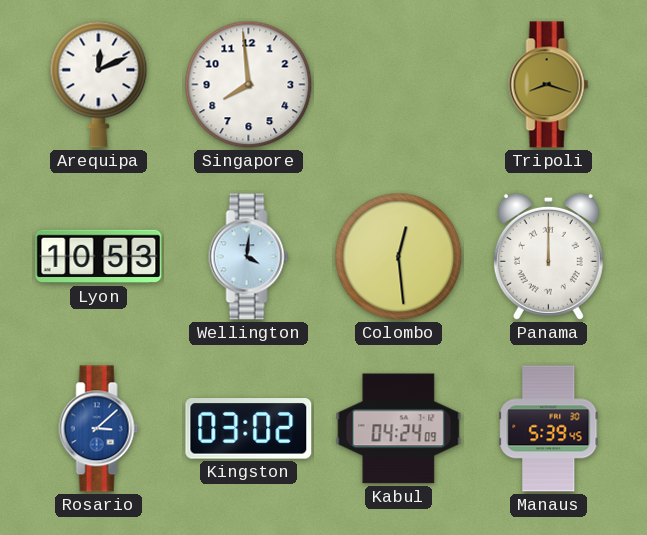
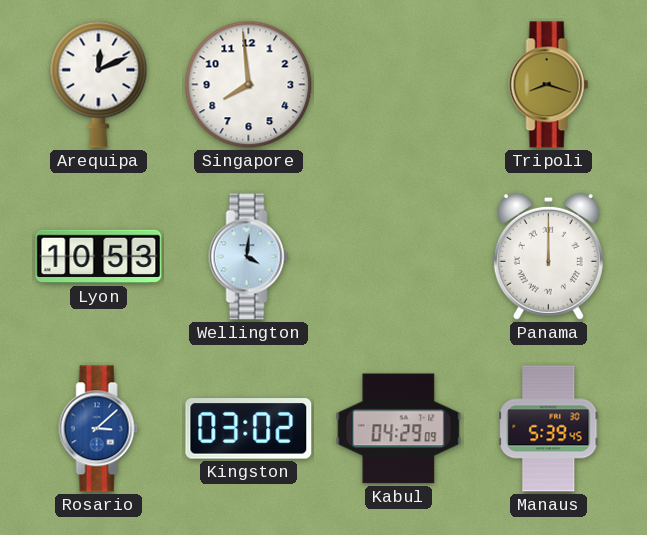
Colombo: 12:29 -> none
Kabul: 04:24 -> 04:29
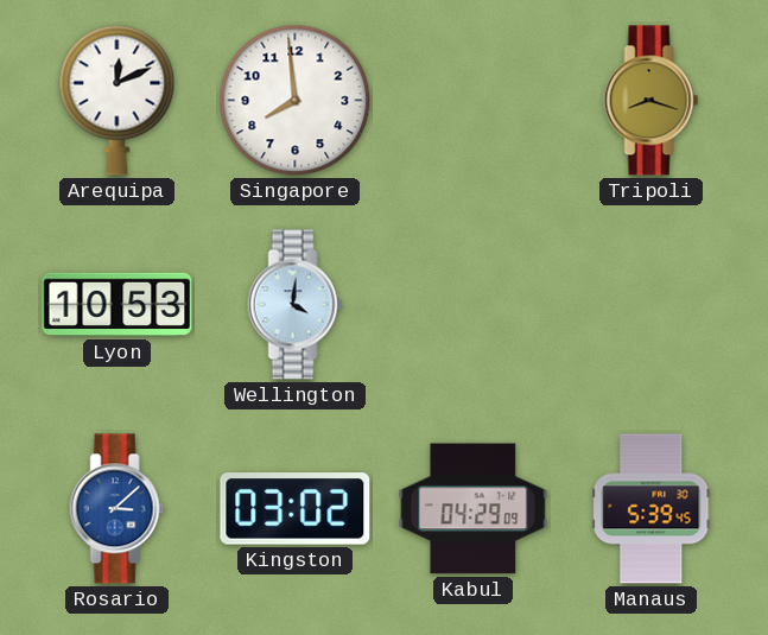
Panama: 12:00 -> none
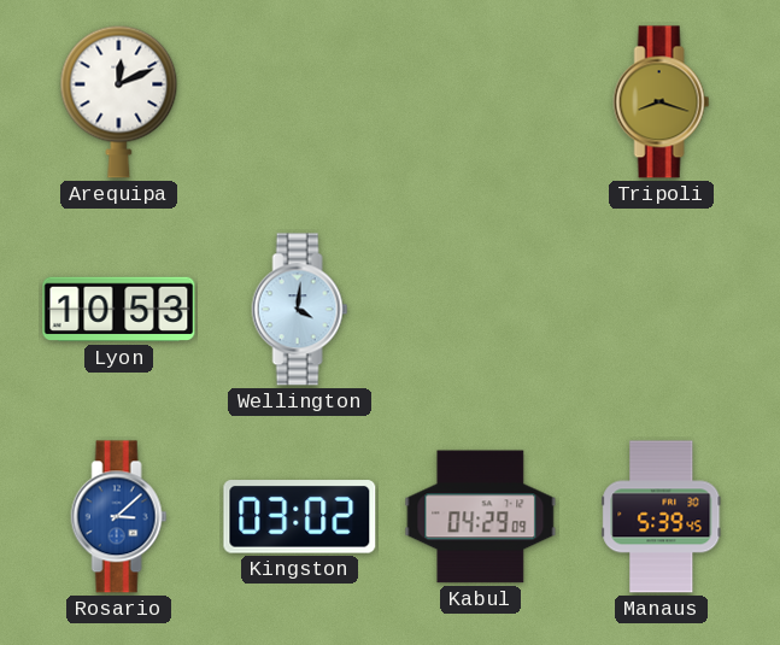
Singapore: 7:59 -> none
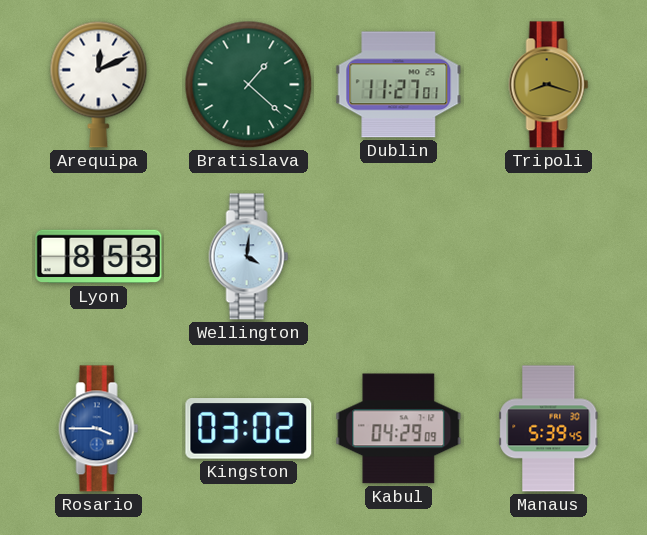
Bratislava: none -> 1:22
Dublin: none -> 11:27
Lyon: 10:53 -> 8:53
Rosario: 3:08 -> 3:45
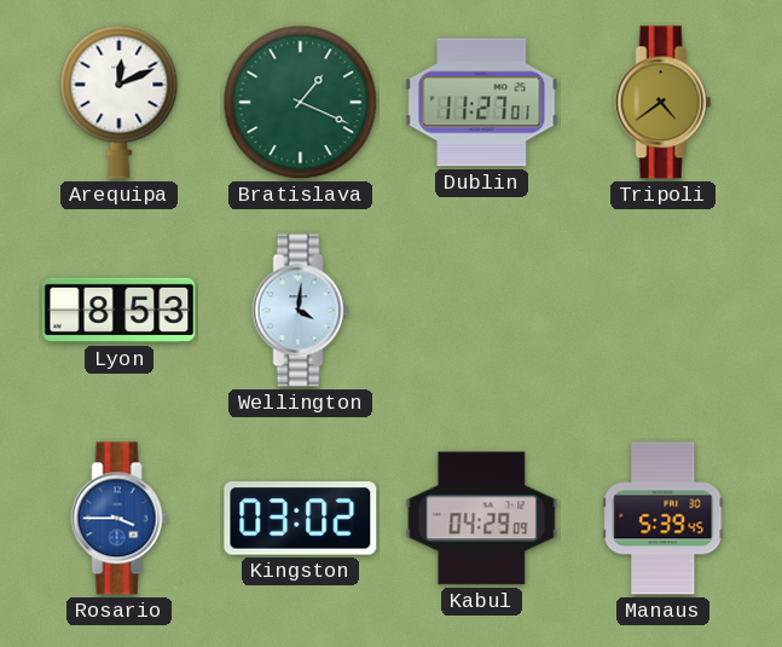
Bratislava: 1:22 -> 1:19
Tripoli: 8:18 -> 4:39
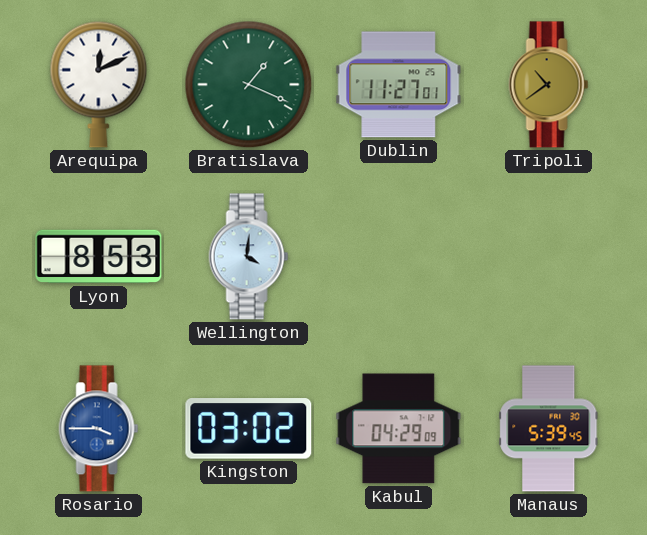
Tripoli: 4:39 -> 10:39
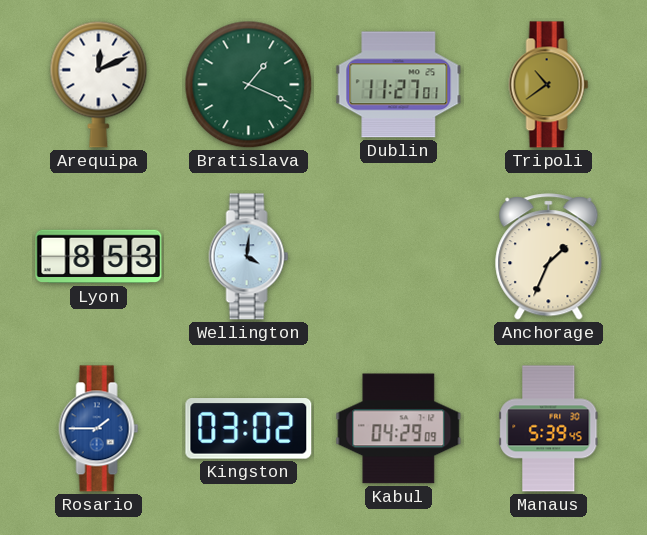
Anchorage: none -> 1:34
Rosario: 3:45 -> 1:45
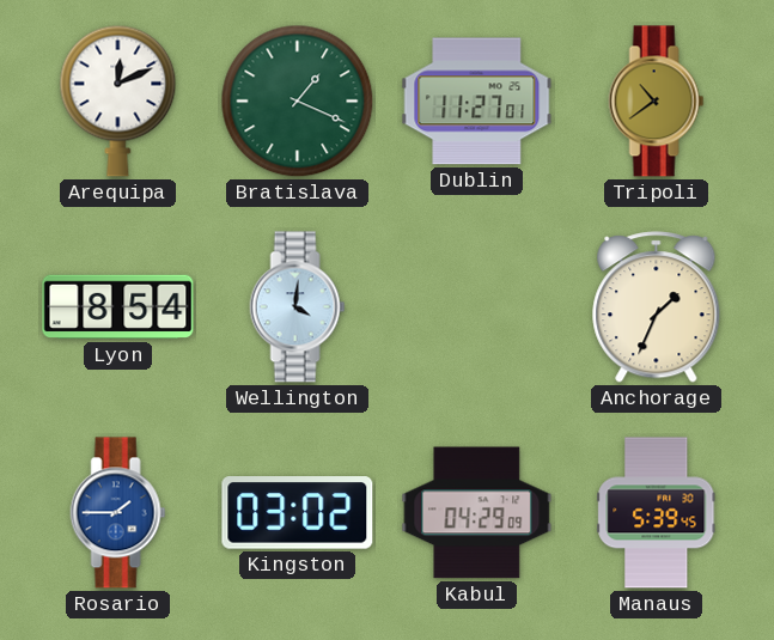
Lyon: 8:53 -> 8:54
